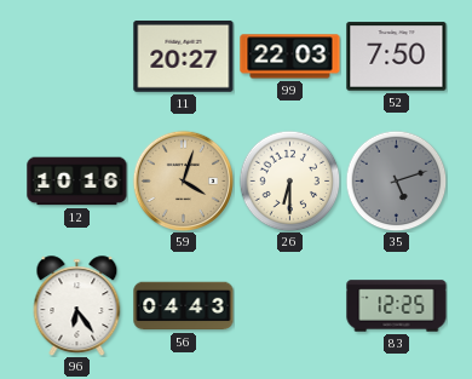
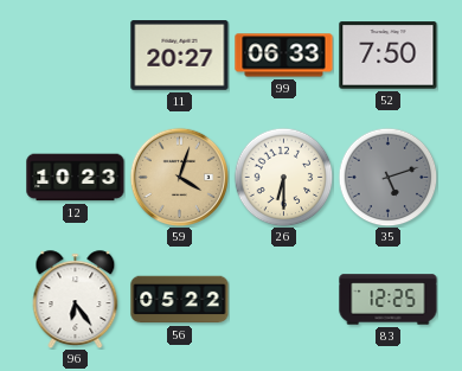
99: 22:03 -> 06:33
12: 10:16 -> 10:23
56: 04:43 -> 05:22
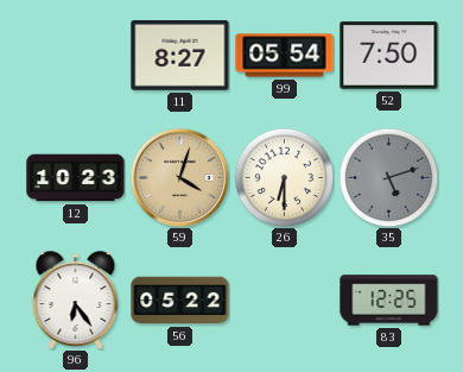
11: 20:27 -> 8:27
99: 06:33 -> 05:54
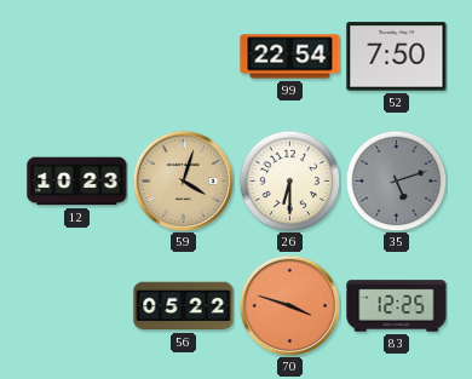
11: 8:27 -> none
99: 05:54 -> 22:54
96: 6:24 -> none
70: none -> 3:48
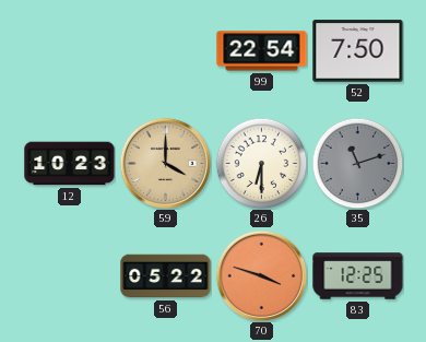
59: 4:03 -> 4:00
35: 5:12 -> 11:12
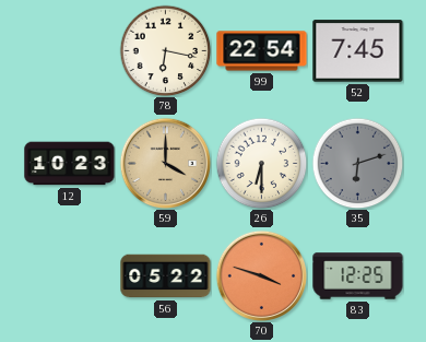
78: none -> 6:17
52: 7:50 -> 7:45
35: 11:12 -> 6:12
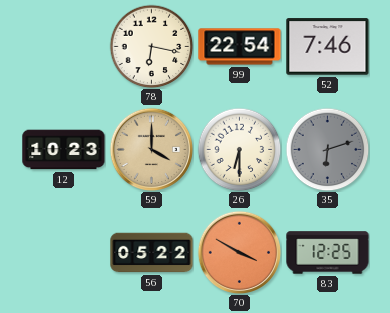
52: 7:45 -> 7:46
70: 3:48 -> 3:50
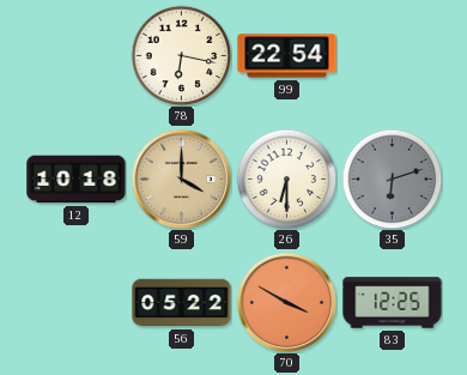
52: 7:46 -> none
12: 10:23 -> 10:18
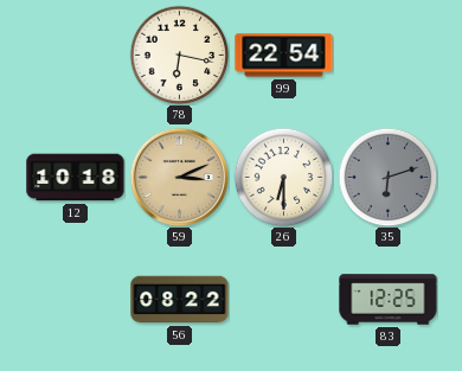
59: 4:00 -> 3:11
56: 05:22 -> 08:22
70: 3:50 -> none
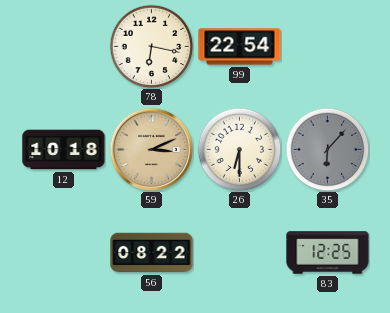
35: 6:12 -> 6:07
